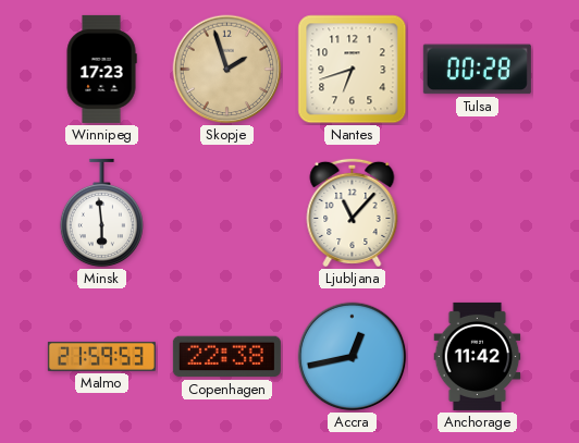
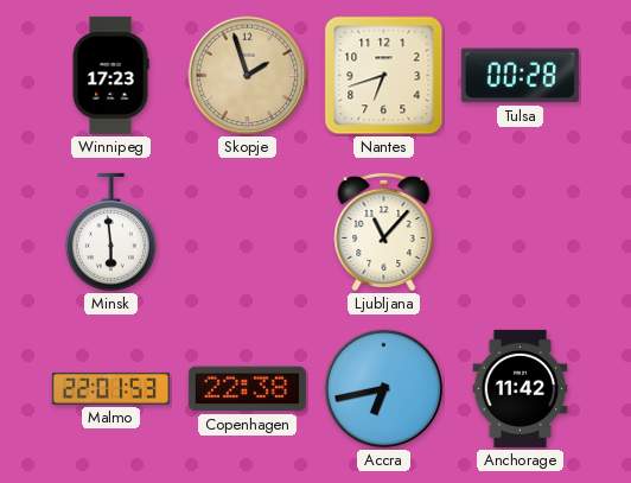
Malmo: 21:59 -> 22:01
Accra: 12:43 -> 6:43
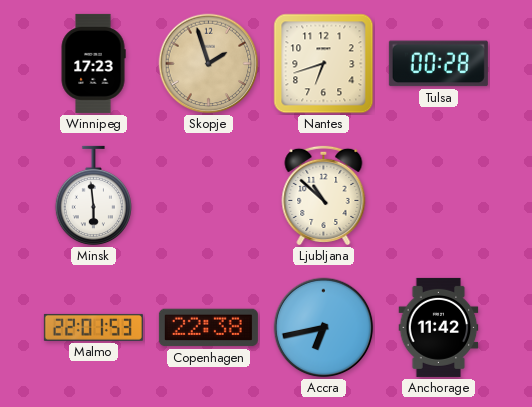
Ljubljana: 11:07 -> 10:52
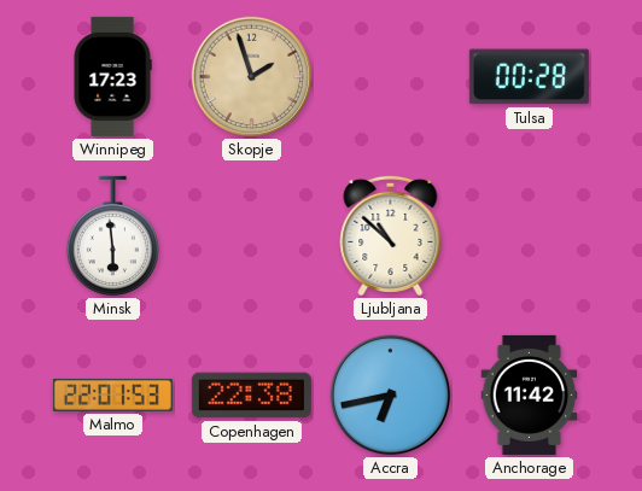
Nantes: 6:42 -> none
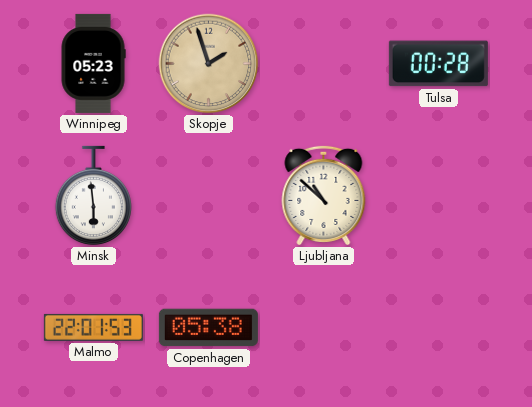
Winnipeg: 17:23 -> 05:23
Copenhagen: 22:38 -> 05:38
Accra: 6:43 -> none
Anchorage: 11:42 -> none
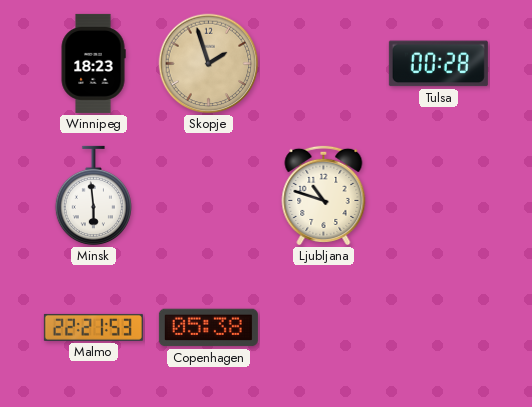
Winnipeg: 05:23 -> 18:23
Ljubljana: 10:52 -> 10:48
Malmo: 22:01 -> 22:21
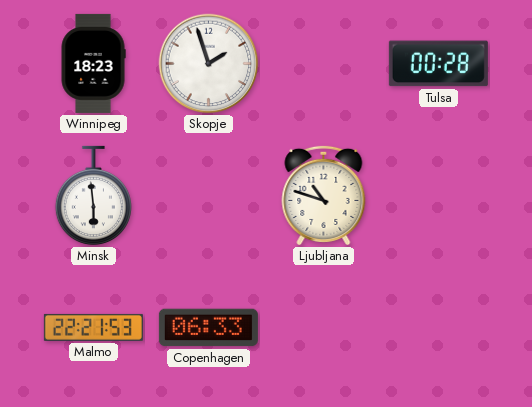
Skopje dial: champagne -> white
Copenhagen: 05:38 -> 06:33
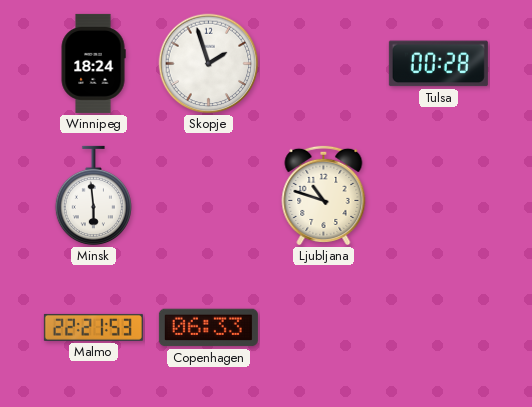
Winnipeg: 18:23 -> 18:24
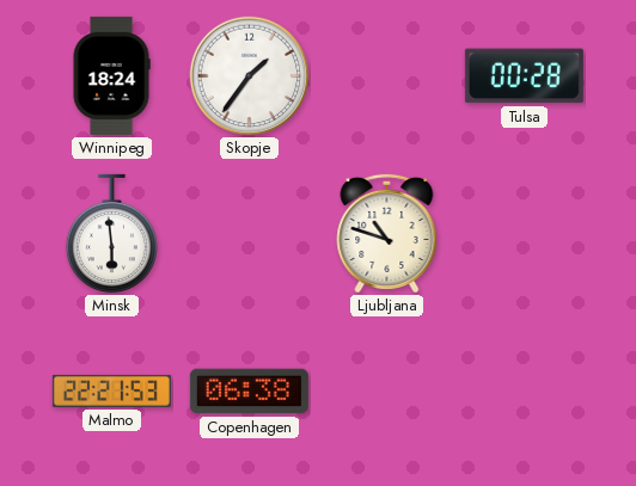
Skopje: 1:57 -> 1:36
Copenhagen: 06:33 -> 06:38
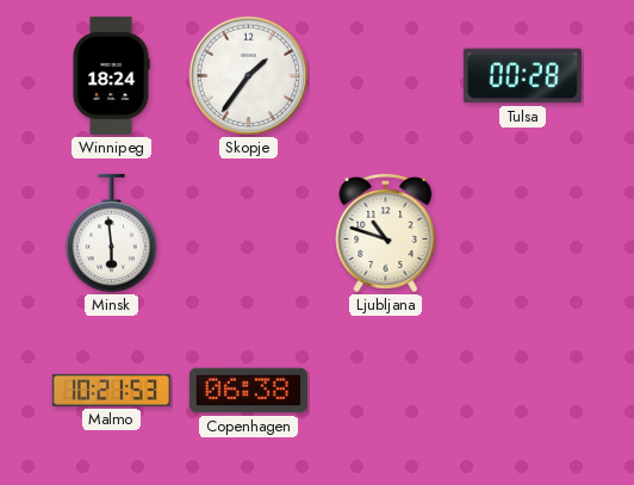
Malmo: 22:21 -> 10:21
